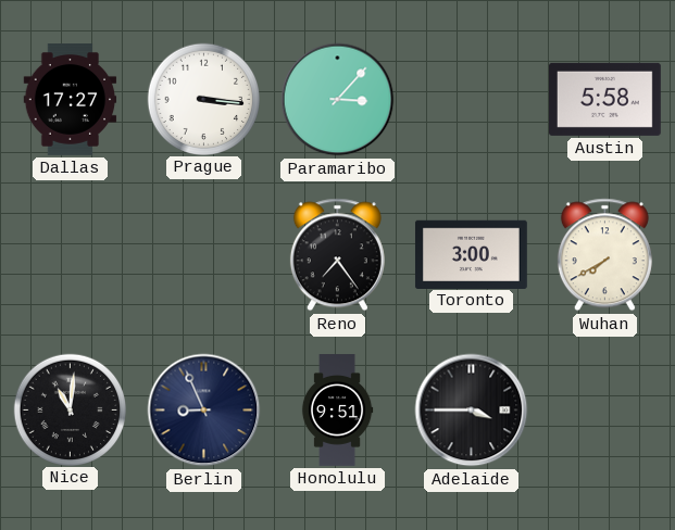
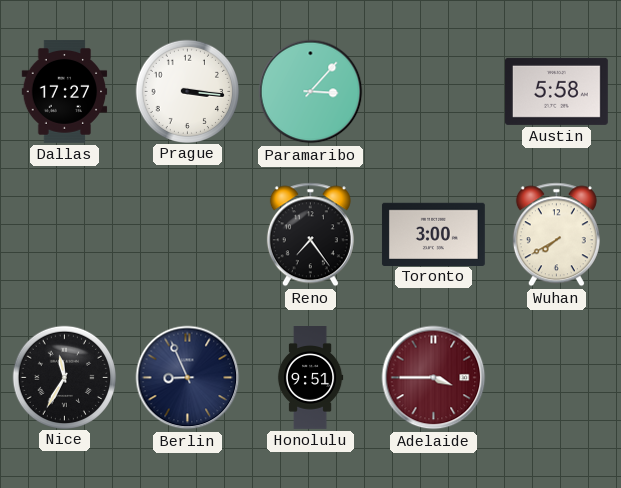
Nice: 11:01 -> 11:35
Adelaide dial: black -> burgundy
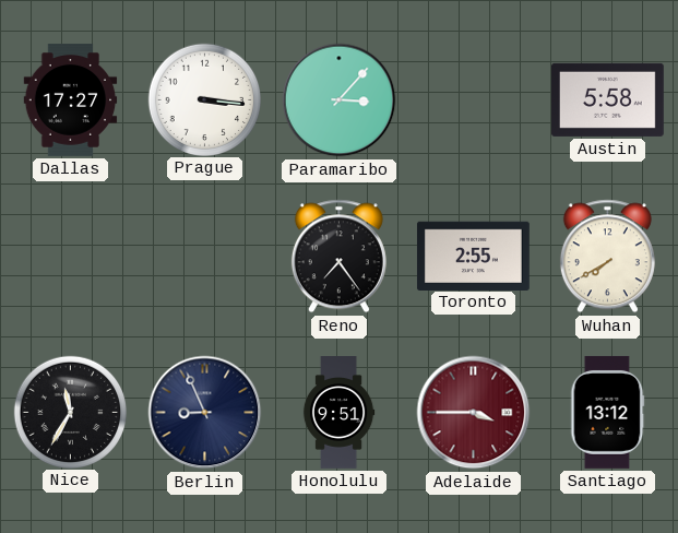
Toronto: 3:00 -> 2:55
Santiago: none -> 13:12
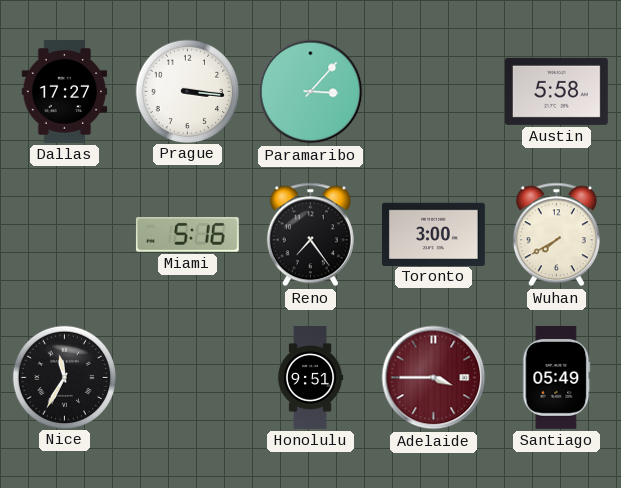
Miami: none -> 5:16
Toronto: 2:55 -> 3:00
Berlin: 8:56 -> none
Santiago: 13:12 -> 05:49
